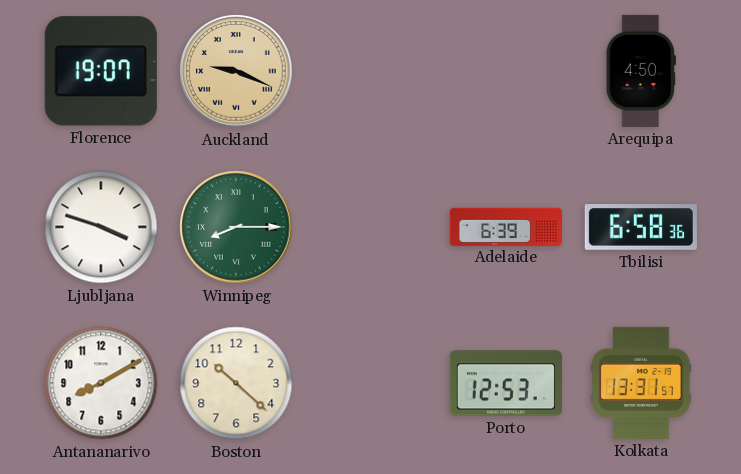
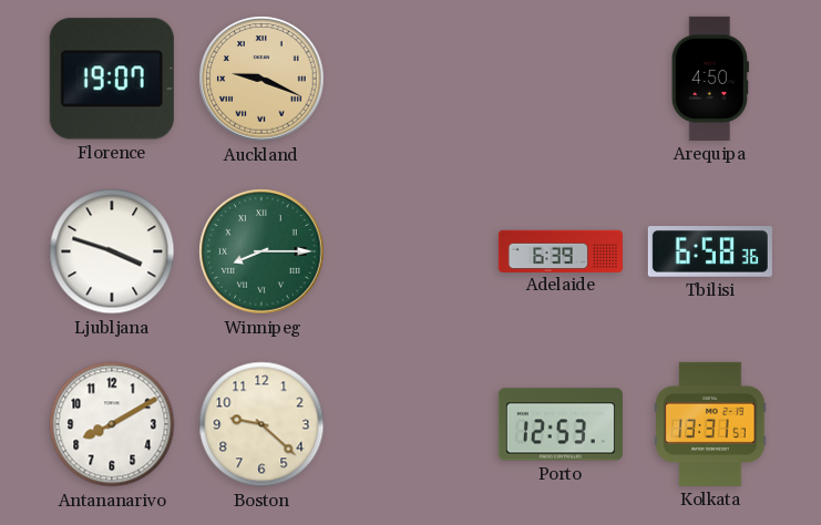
Boston: 10:22 -> 9:22
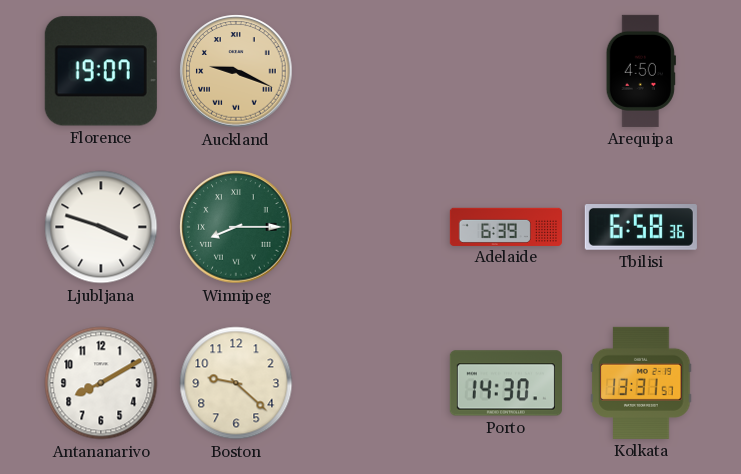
Porto: 12:53 -> 14:30
